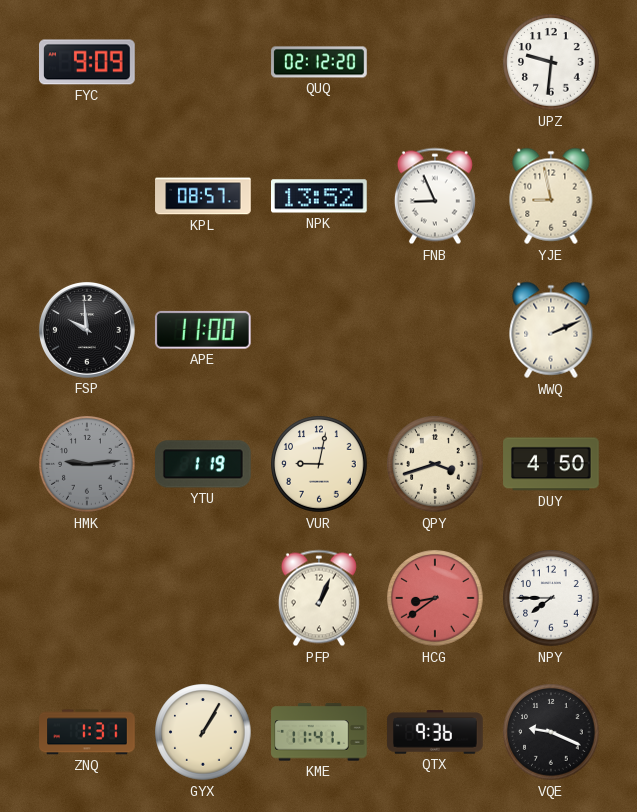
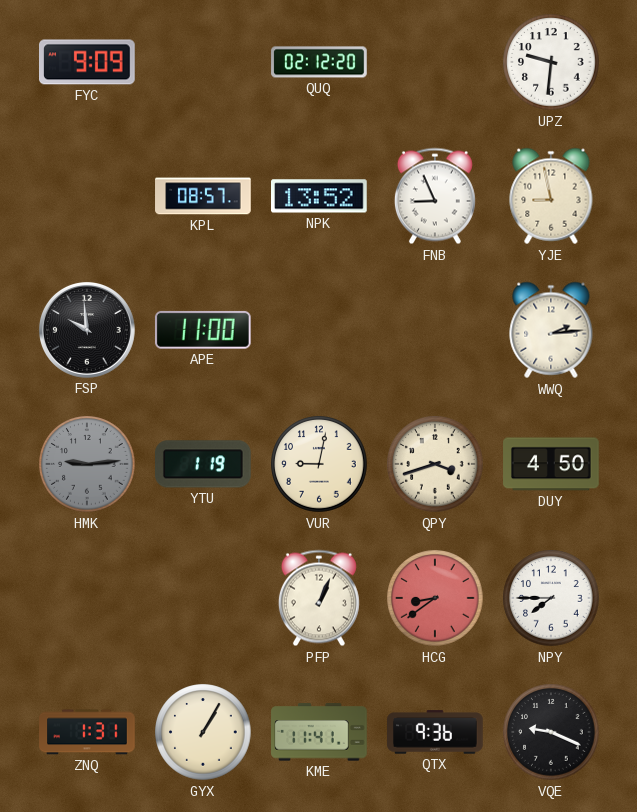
WWQ: 2:11 -> 2:14
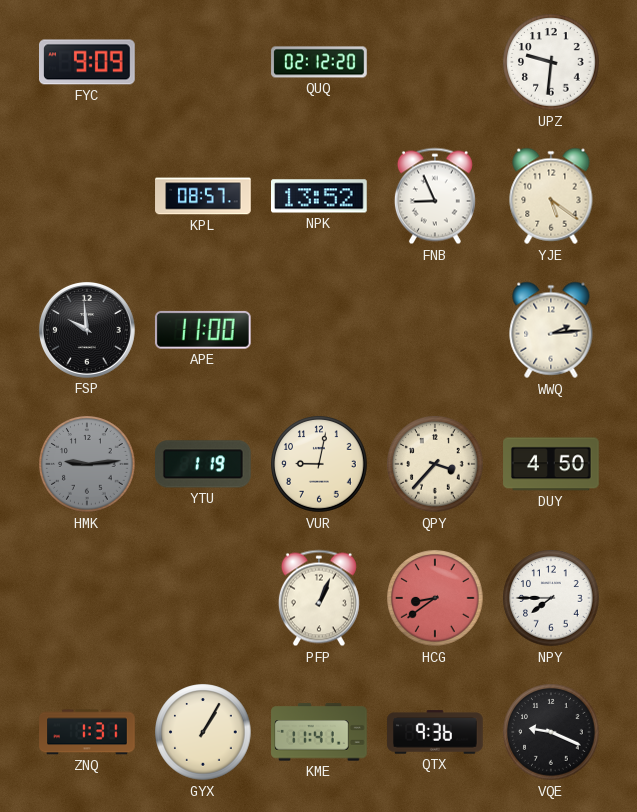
YJE: 8:58 -> 5:21
QPY: 3:42 -> 3:37
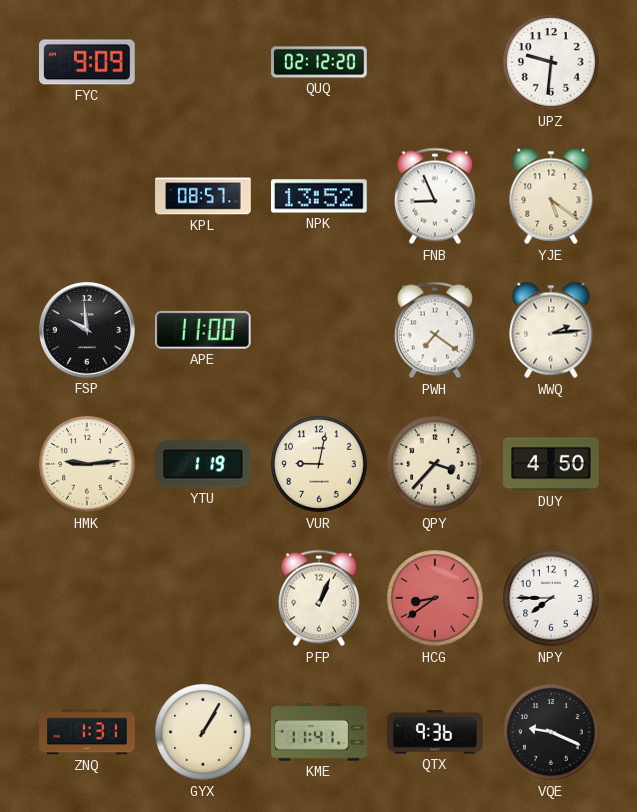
PWH: none -> 7:21
HMK dial: grey -> cream
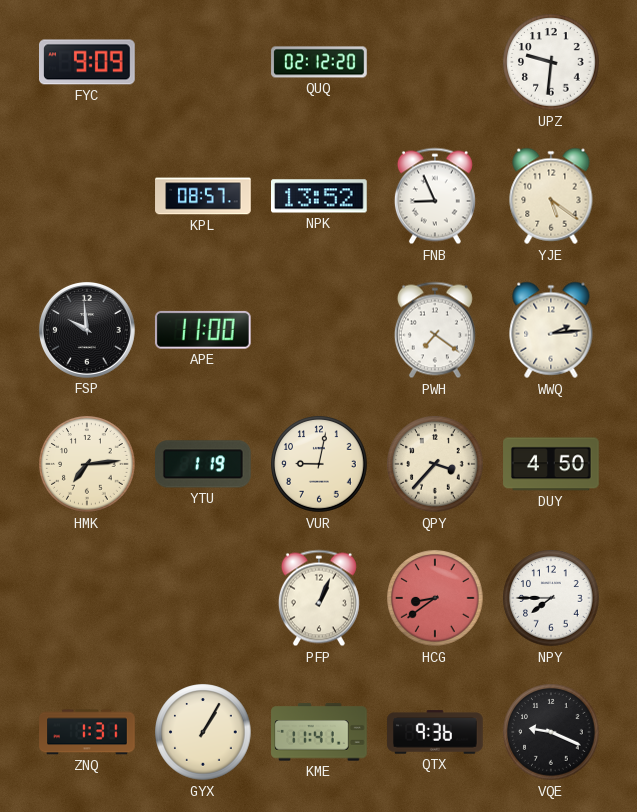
HMK: 9:14 -> 7:14
